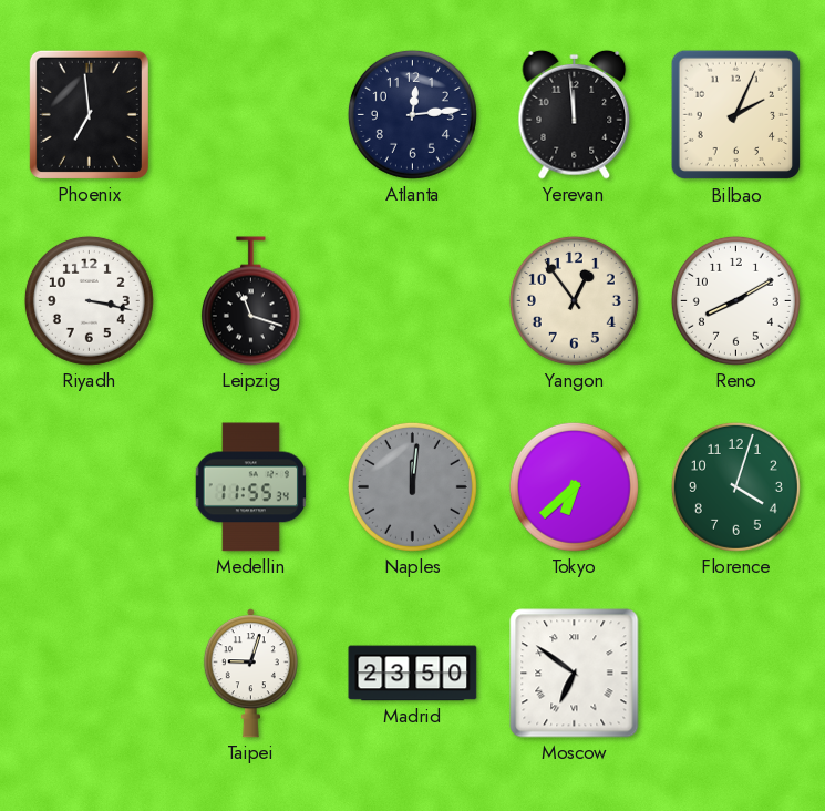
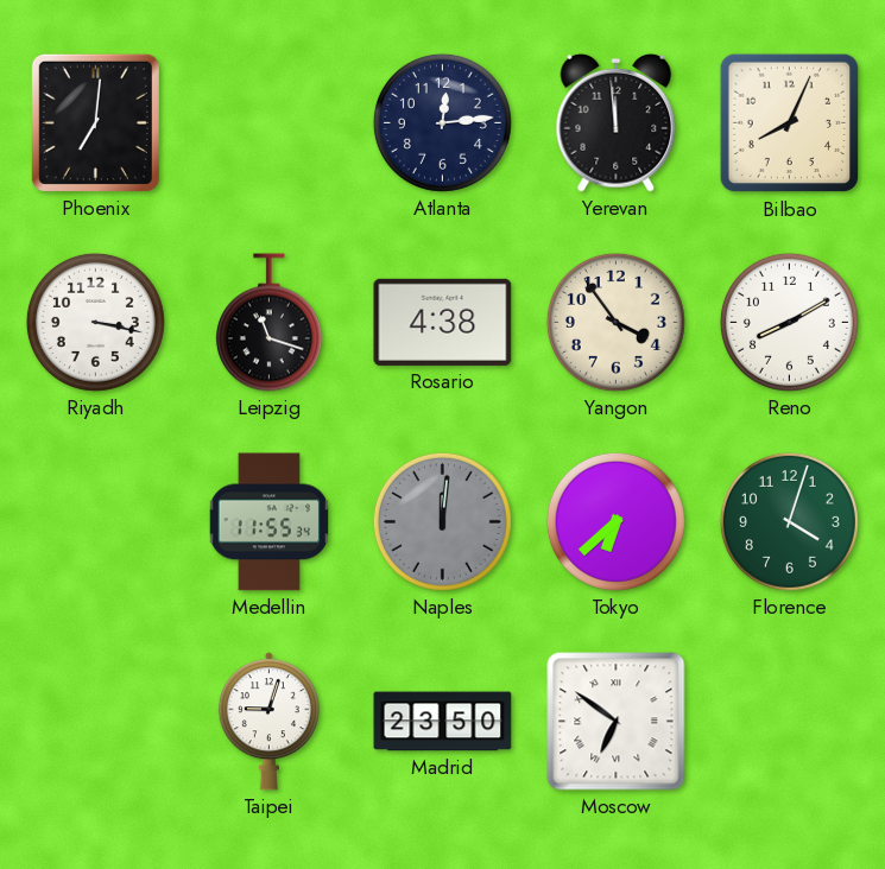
Phoenix: 6:59 -> 7:01
Bilbao: 2:04 -> 8:04
Rosario: none -> 4:38
Yangon: 12:54 -> 3:54
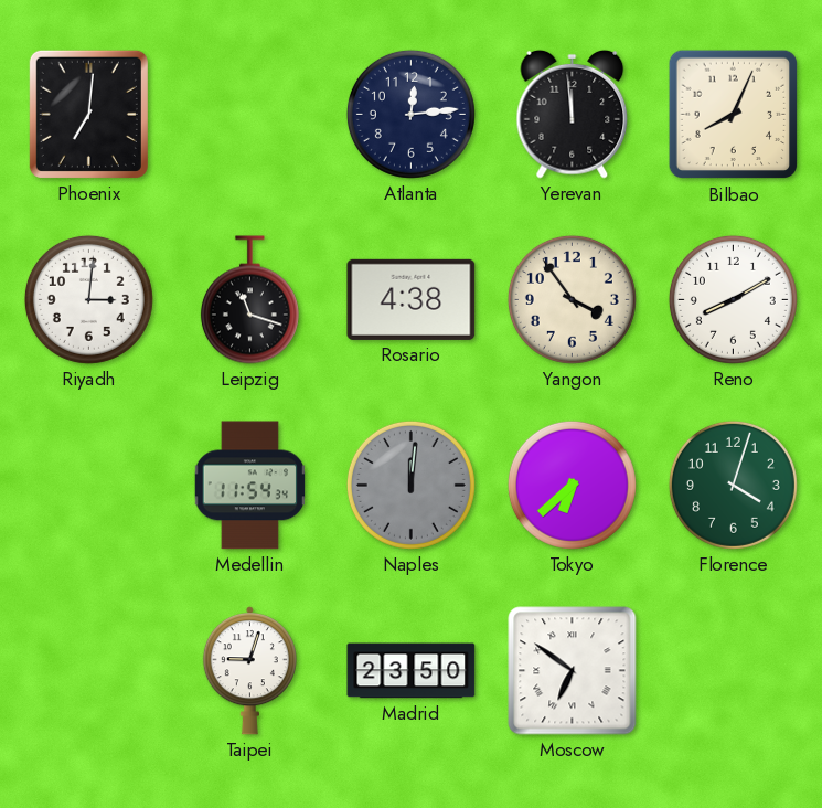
Riyadh: 3:17 -> 3:01
Medellin: 11:55 -> 11:54
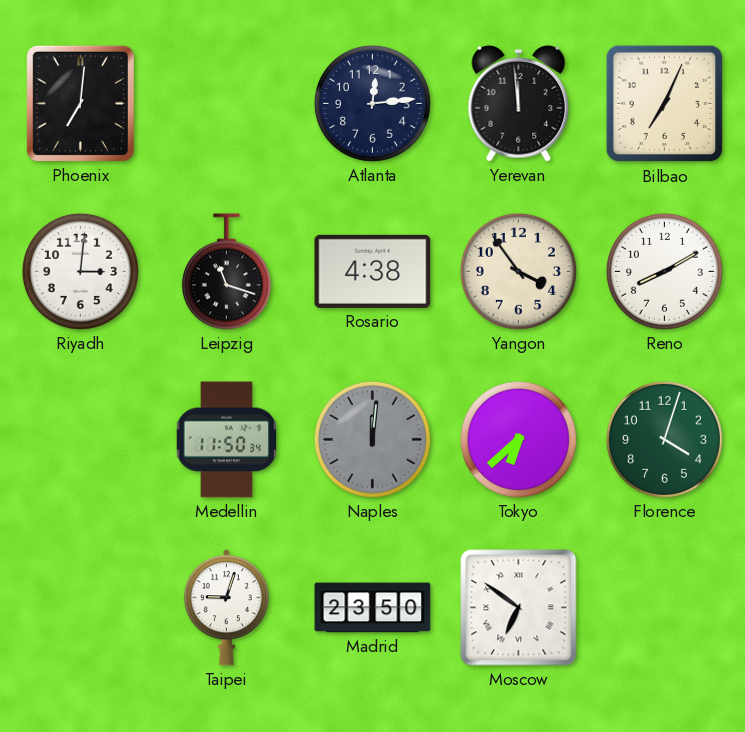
Bilbao: 8:04 -> 7:04
Medellin: 11:54 -> 11:50
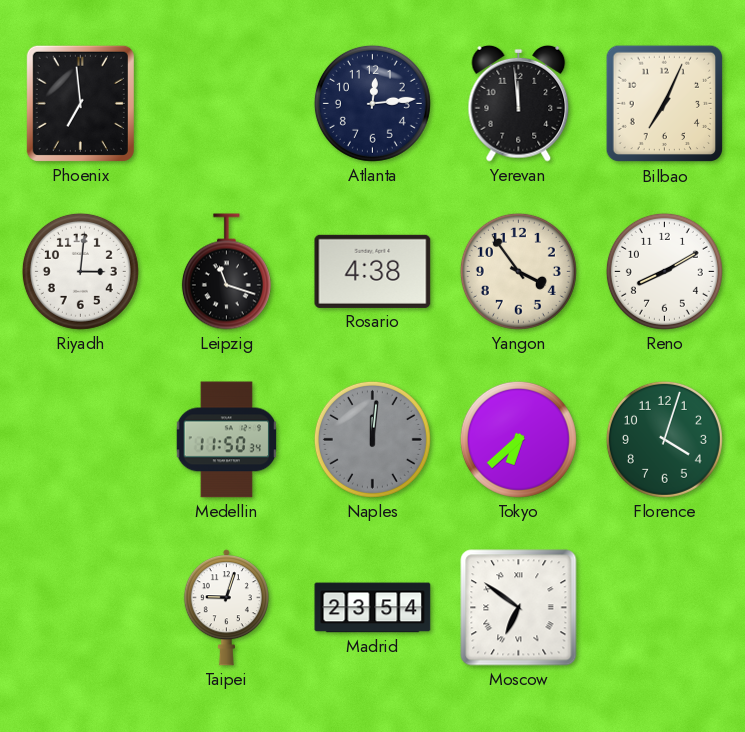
Phoenix: 7:01 -> 6:59
Madrid: 23:50 -> 23:54
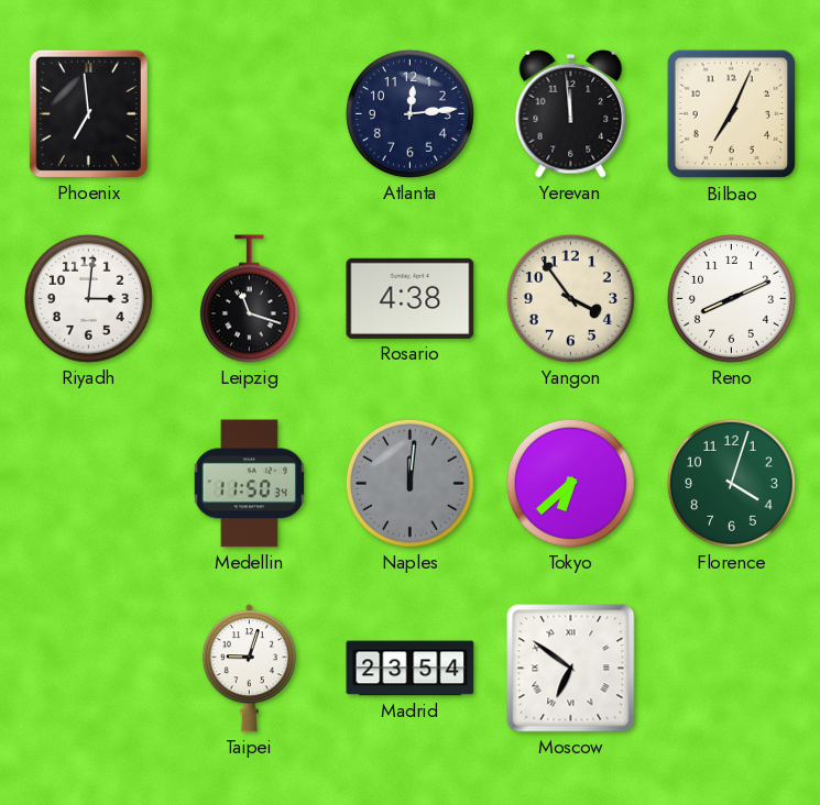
Reno: 8:10 -> 8:11
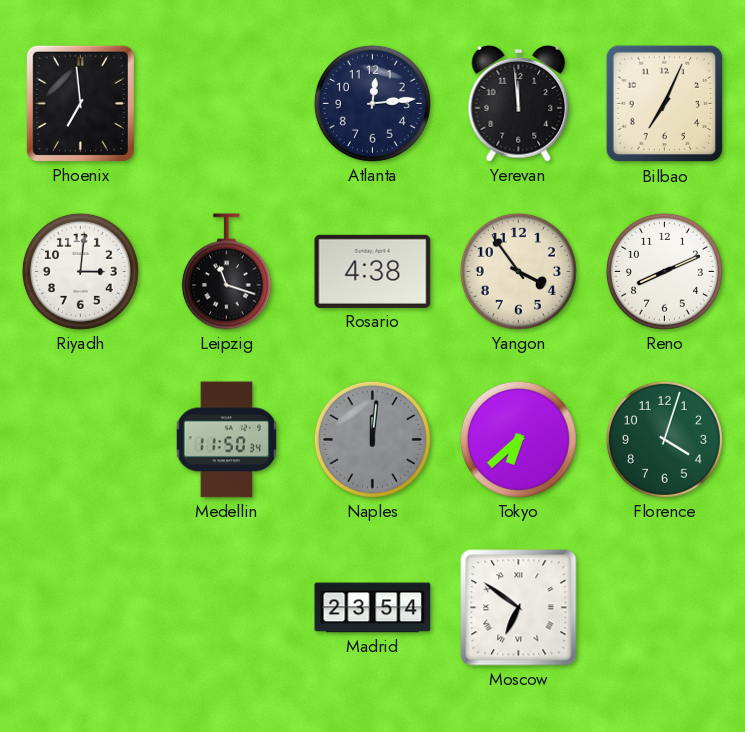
Taipei: 9:03 -> none
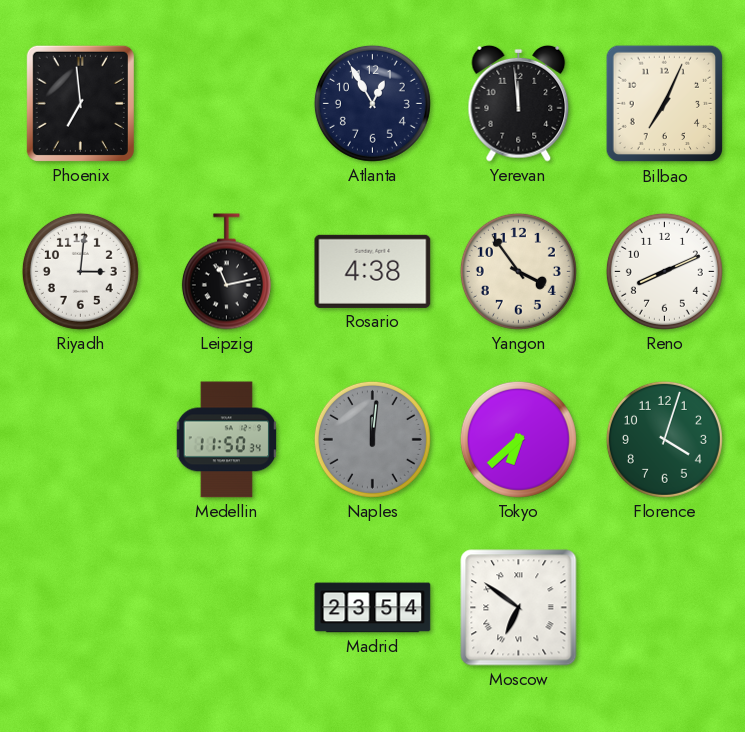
Atlanta: 12:14 -> 12:55
Leipzig: 11:18 -> 11:13
